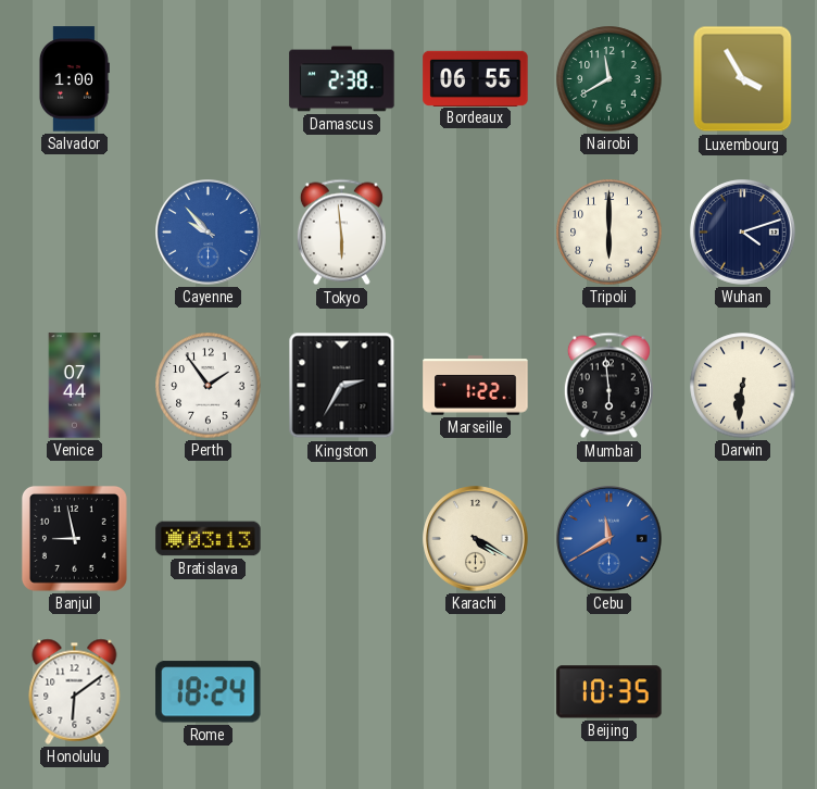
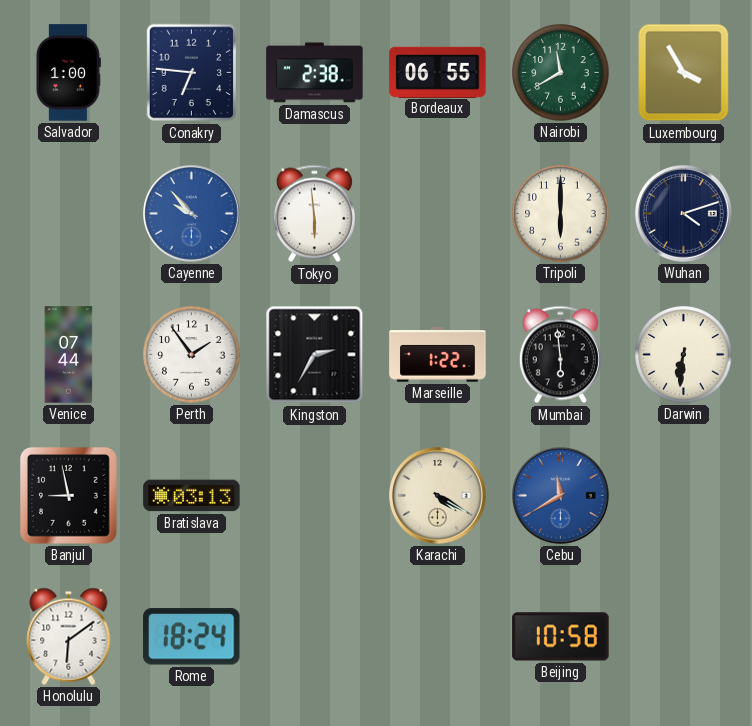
Conakry: none -> 6:46
Beijing: 10:35 -> 10:58
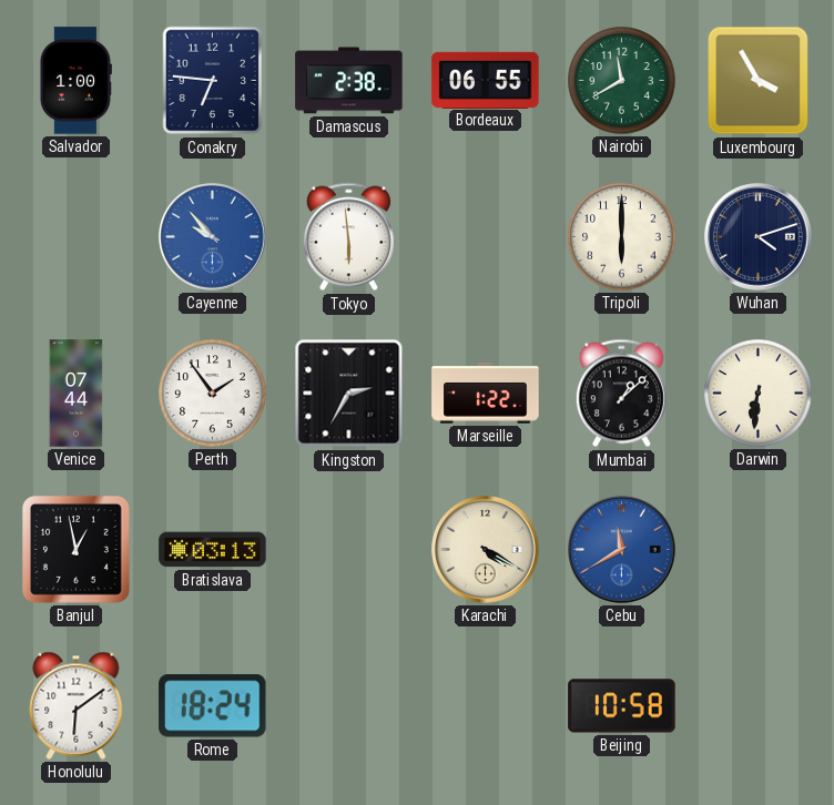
Mumbai: 5:59 -> 1:08
Banjul: 8:58 -> 12:58
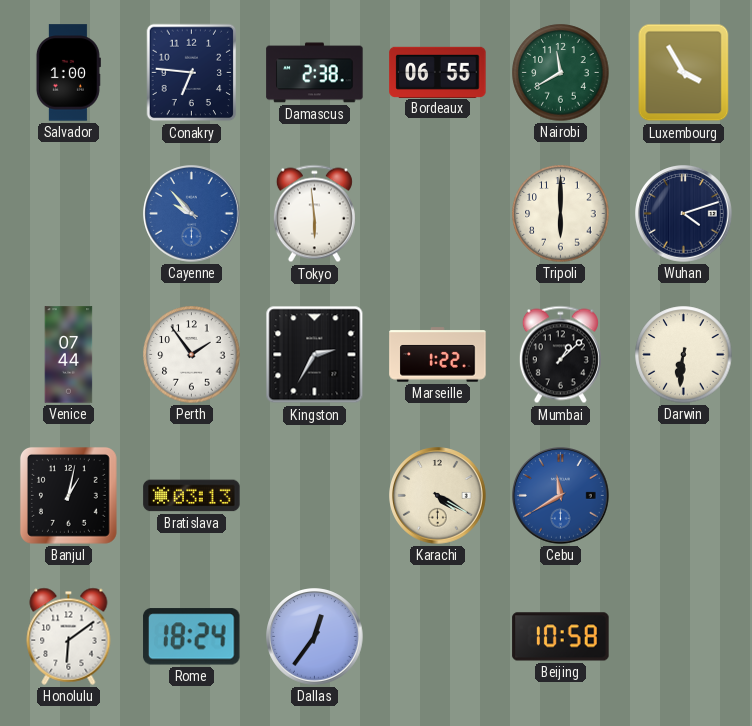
Banjul: 12:58 -> 1:02
Dallas: none -> 12:36
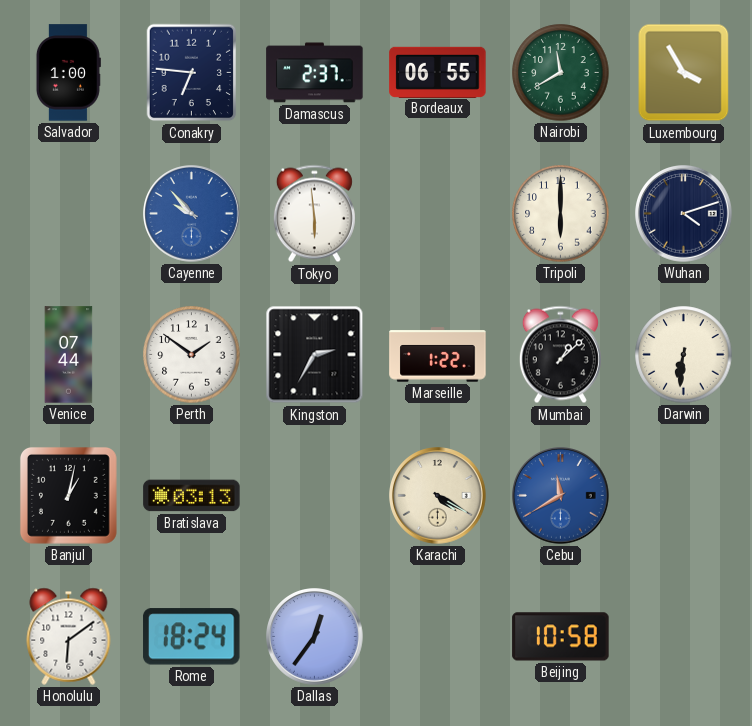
Damascus: 2:38 -> 2:37
Perth: 1:54 -> 1:51
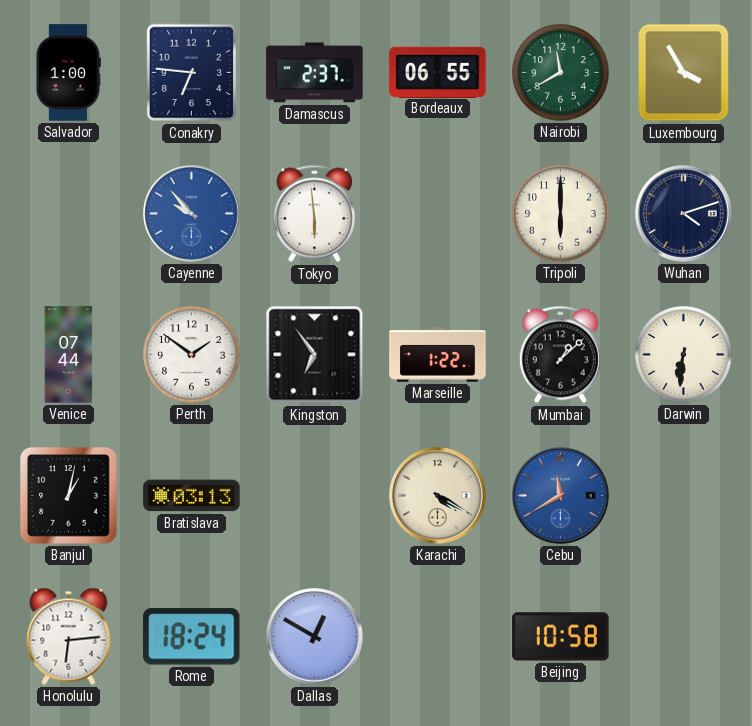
Kingston: 2:35 -> 6:54
Honolulu: 6:09 -> 6:14
Dallas: 12:36 -> 12:50
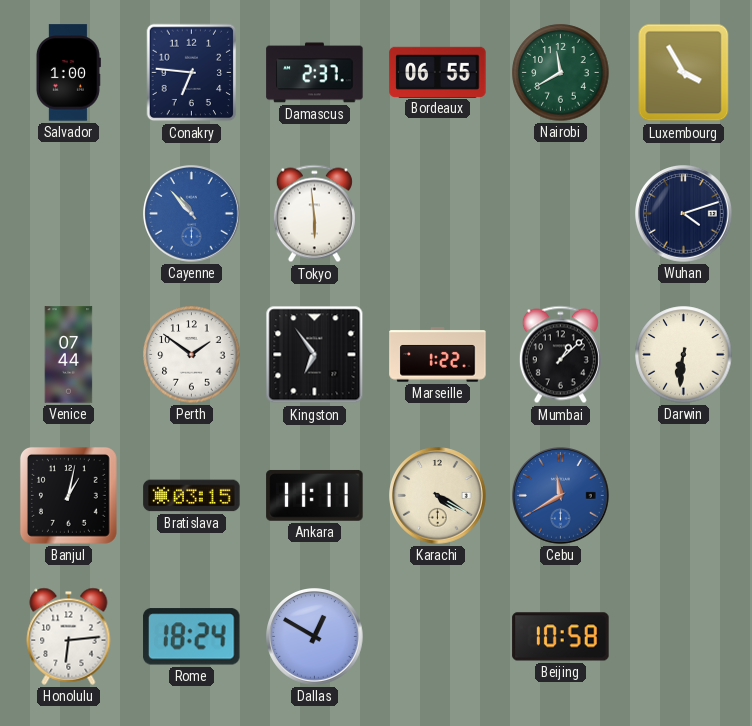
Cayenne: 9:53 -> 10:53
Tripoli: 6:00 -> none
Bratislava: 03:13 -> 03:15
Ankara: none -> 11:11
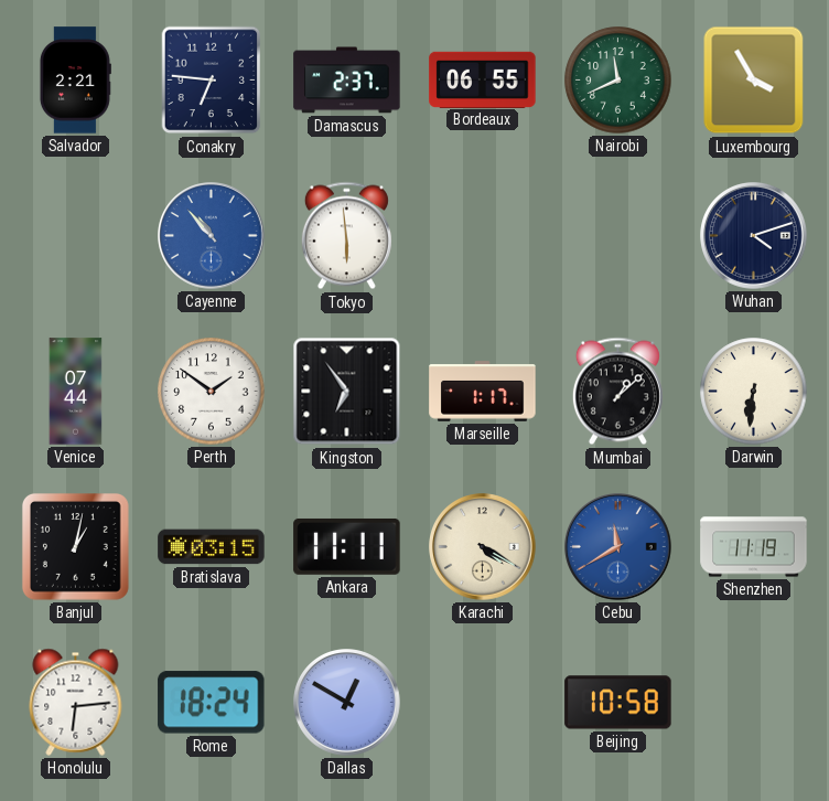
Salvador: 1:00 -> 2:21
Nairobi: 11:40 -> 11:41
Marseille: 1:22 -> 1:17
Shenzhen: none -> 11:19
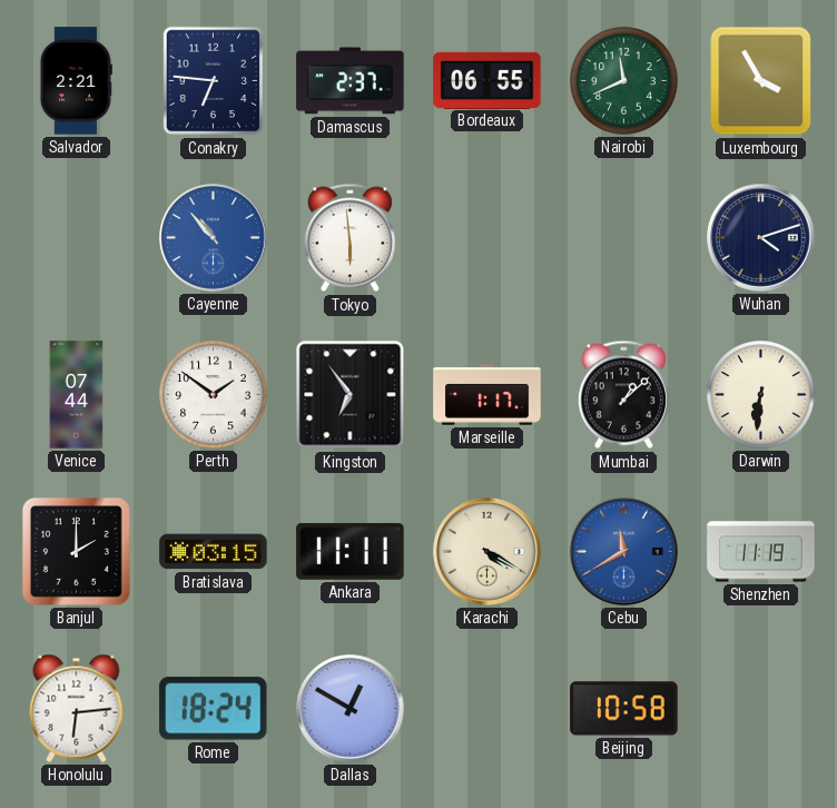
Banjul: 1:02 -> 2:00
